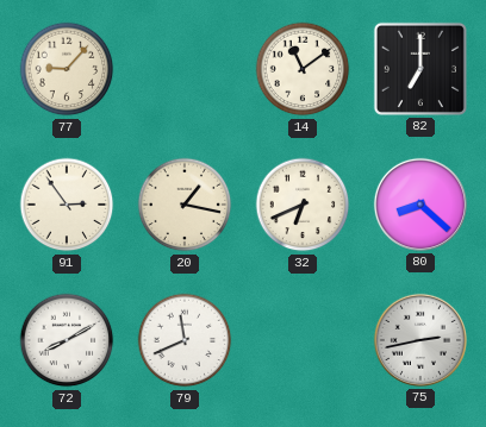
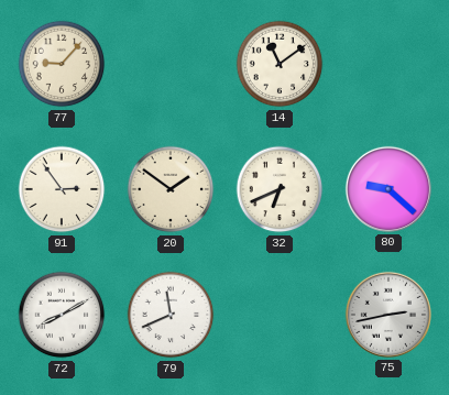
82: 7:00 -> none
20: 1:17 -> 1:51
80: 8:22 -> 9:22
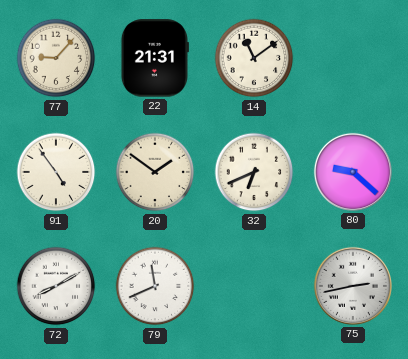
22: none -> 21:31
91: 2:54 -> 4:54
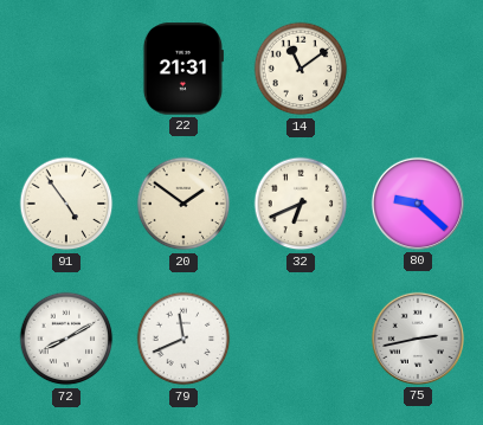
77: 9:07 -> none
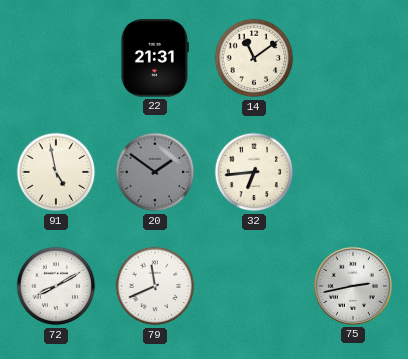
91: 4:54 -> 4:58
20 dial: cream -> grey
32: 6:41 -> 6:44
80: 9:22 -> none
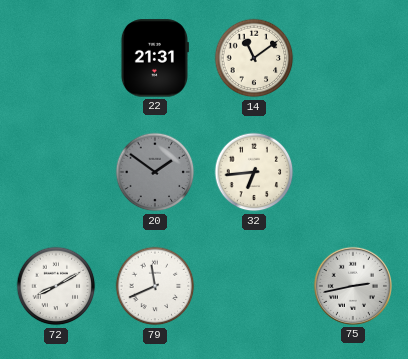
91: 4:58 -> none
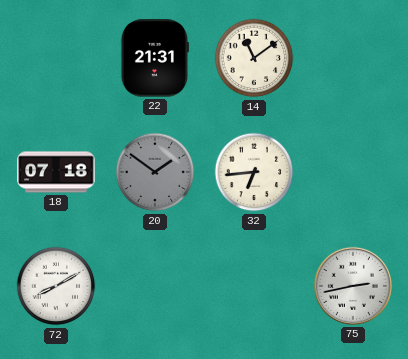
18: none -> 07:18
79: 11:41 -> none
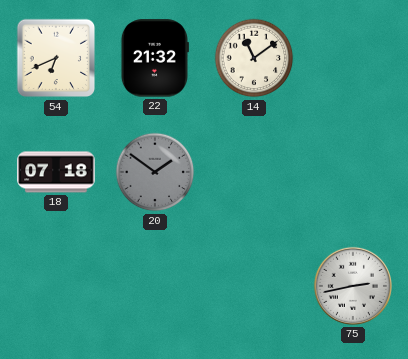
54: none -> 6:41
22: 21:31 -> 21:32
32: 6:44 -> none
72: 8:10 -> none
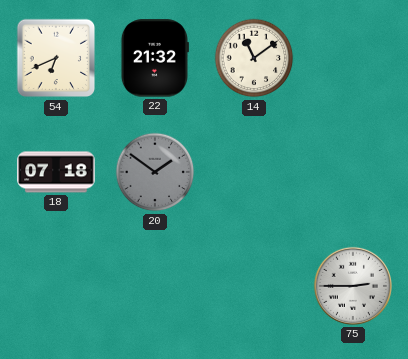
75: 2:43 -> 2:45
